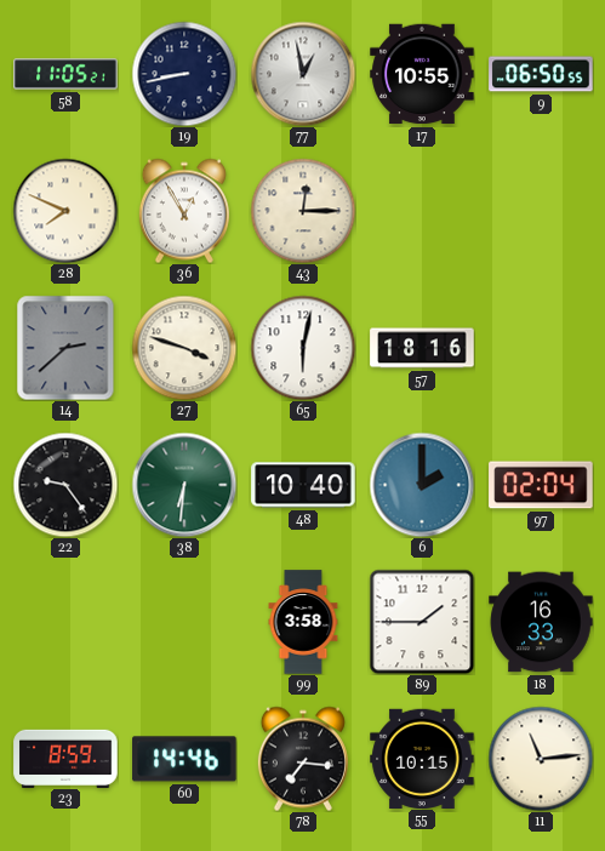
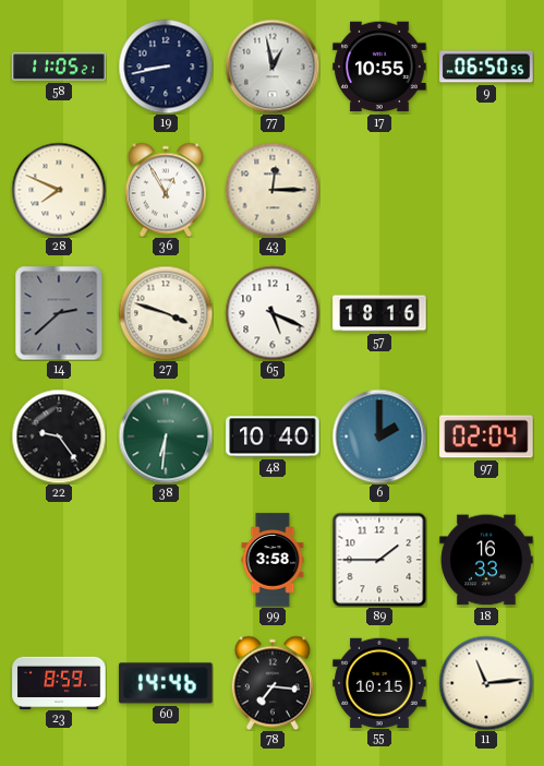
65: 6:02 -> 5:19
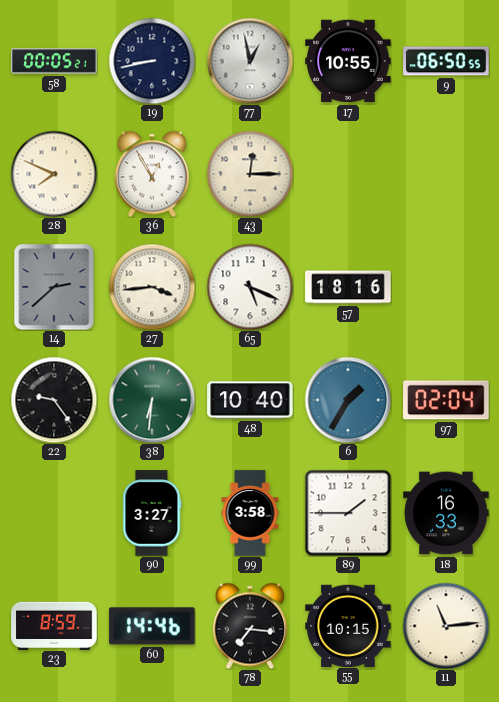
58: 11:05 -> 00:05
27: 3:48 -> 3:44
6: 2:00 -> 1:35
90: none -> 3:27
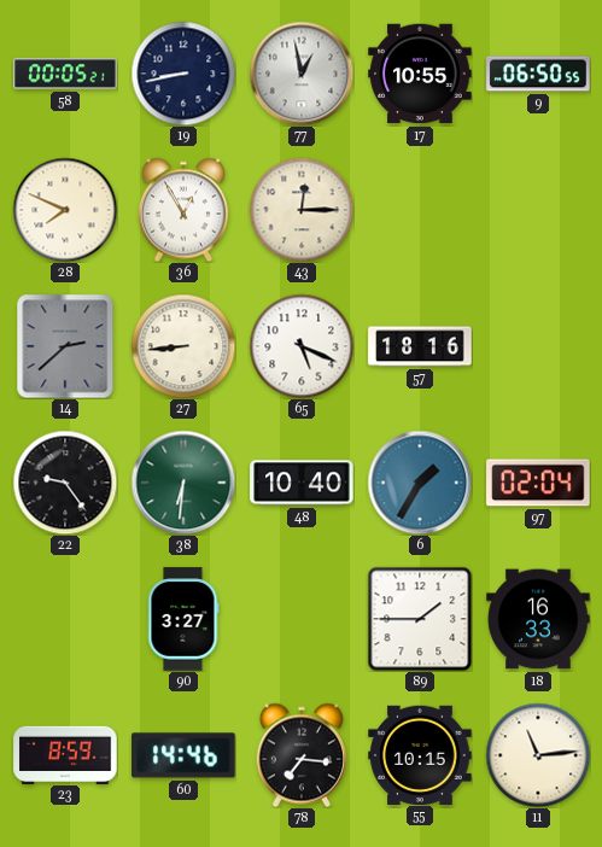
27: 3:44 -> 8:44
99: 3:58 -> none
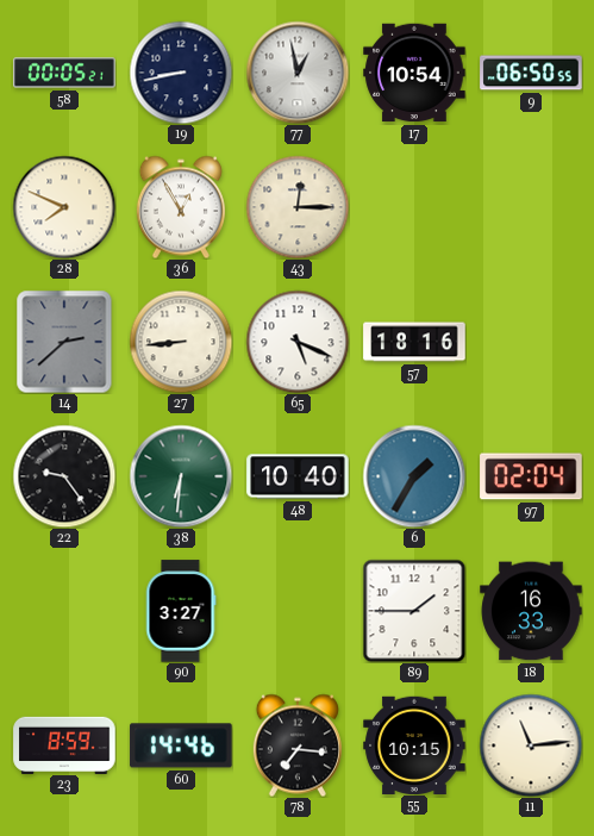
17: 10:55 -> 10:54
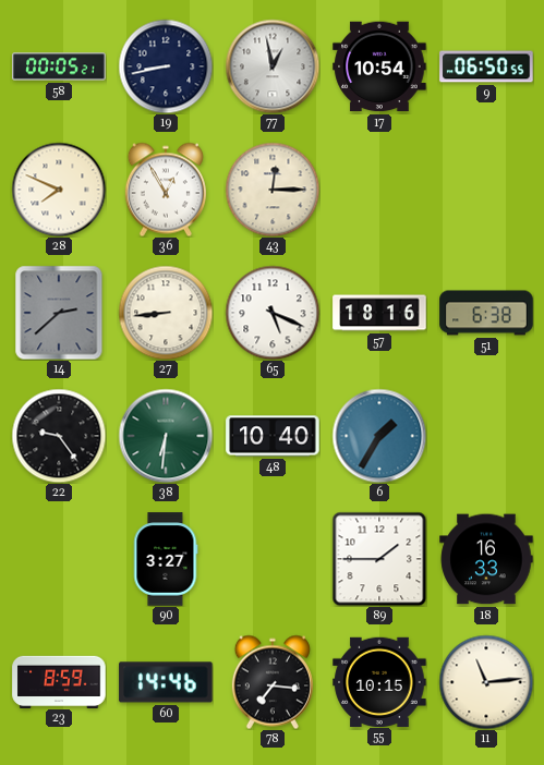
51: none -> 6:38
97: 02:04 -> none
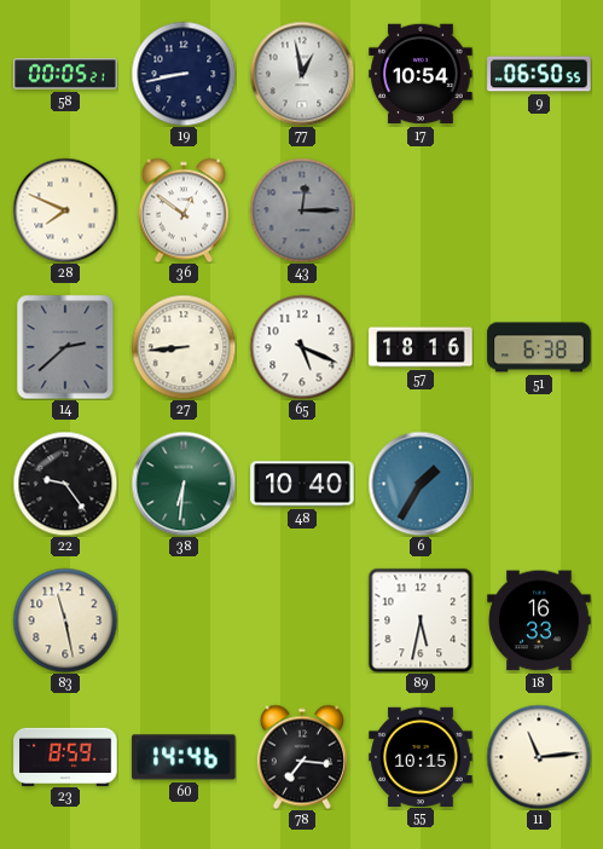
36: 12:55 -> 12:51
43 dial: cream -> grey
83: none -> 11:28
90: 3:27 -> none
89: 1:45 -> 5:32
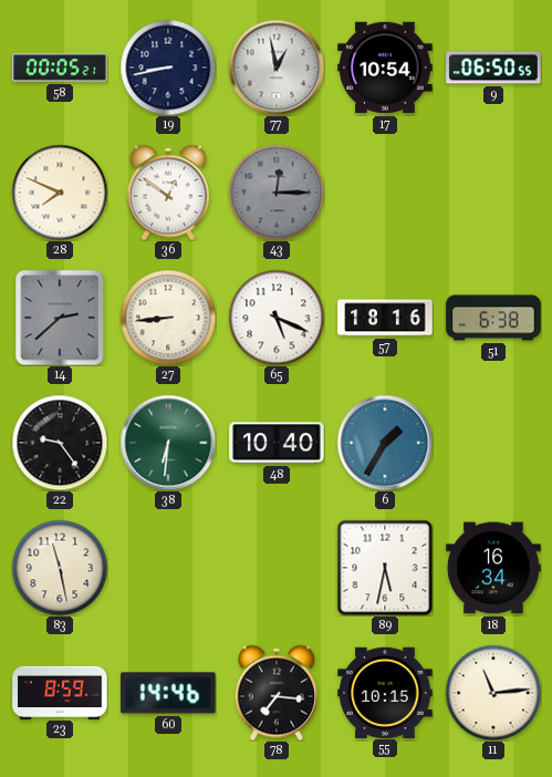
18: 16:33 -> 16:34
